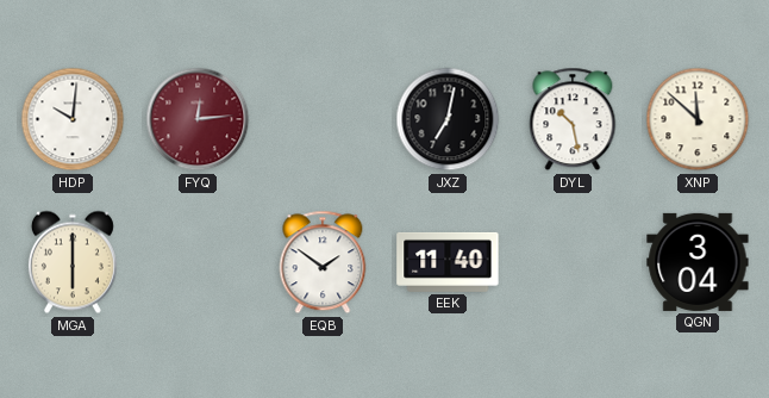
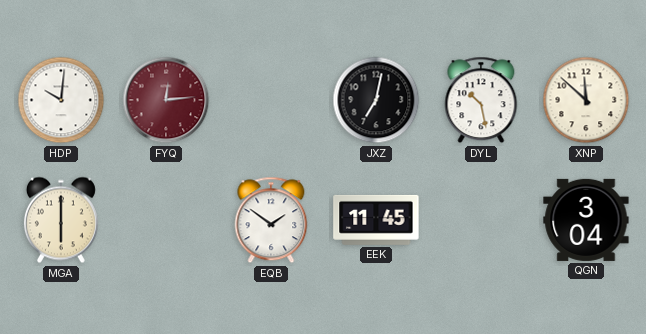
EEK: 11:40 -> 11:45
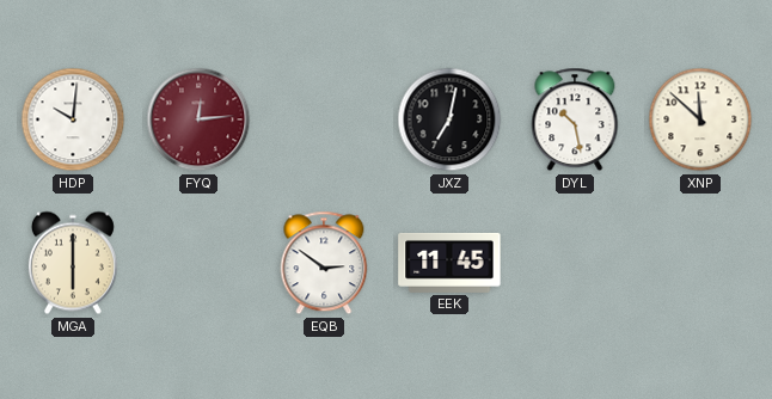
EQB: 1:51 -> 2:51
QGN: 3:04 -> none
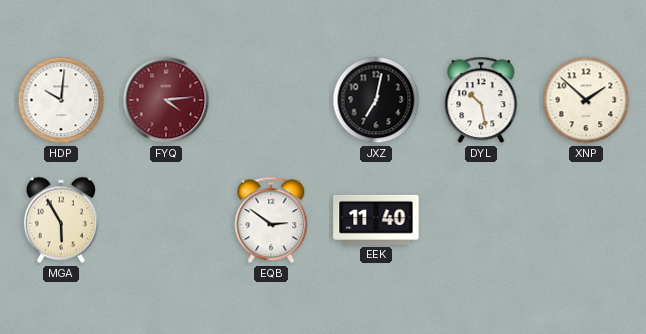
FYQ: 12:14 -> 4:14
XNP: 11:52 -> 1:52
MGA: 6:00 -> 5:55
EEK: 11:45 -> 11:40
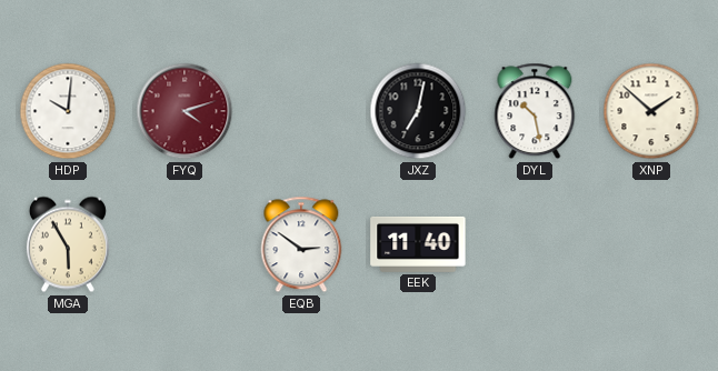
FYQ: 4:14 -> 4:12
